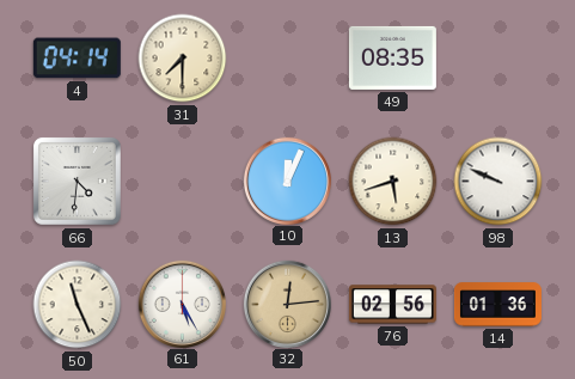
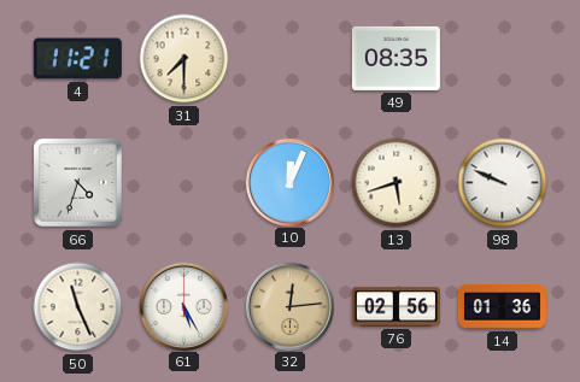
4: 04:14 -> 11:21
66: 4:31 -> 4:33
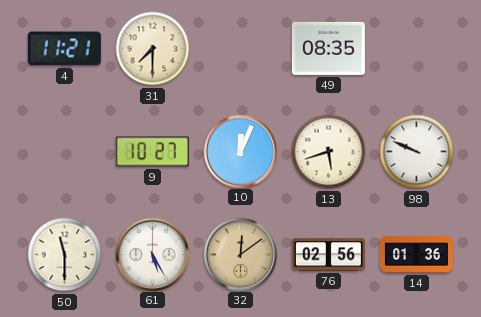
66: 4:33 -> none
9: none -> 10:27
50: 11:26 -> 11:30
32: 12:14 -> 12:09
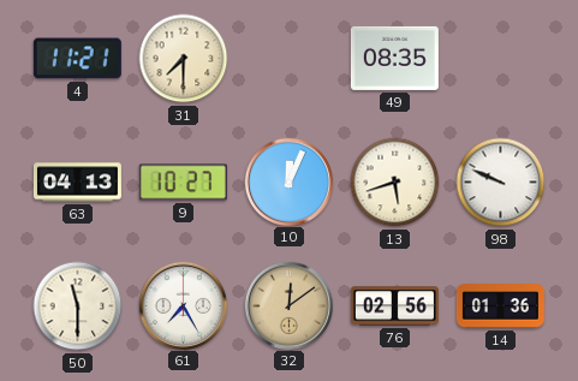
63: none -> 04:13
61: 5:25 -> 7:25
